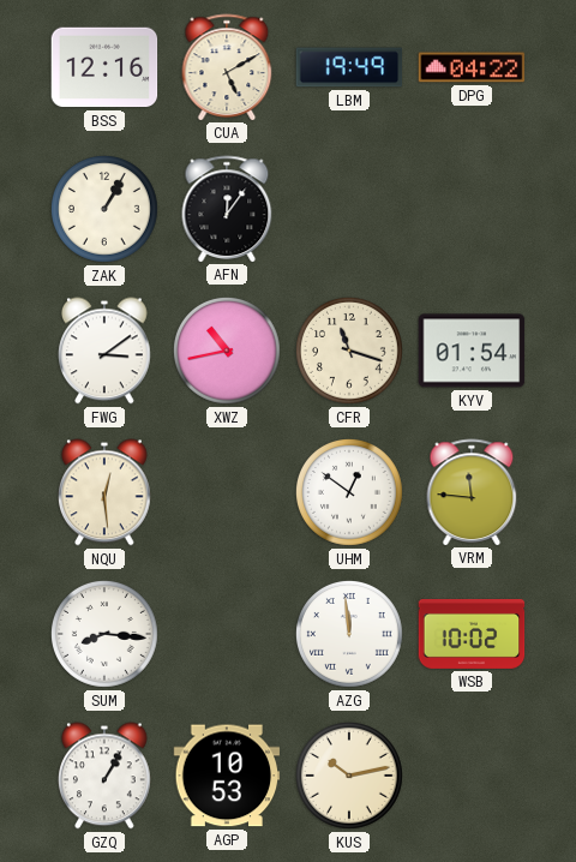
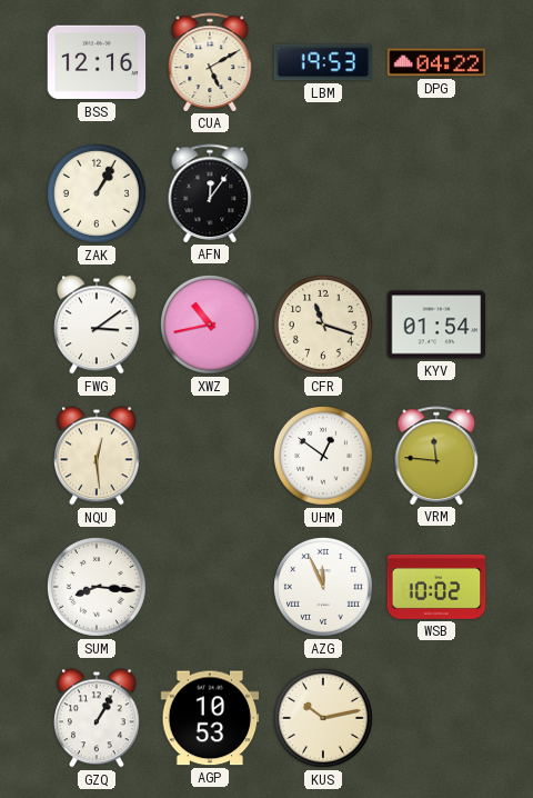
LBM: 19:49 -> 19:53
AZG: 11:59 -> 11:56
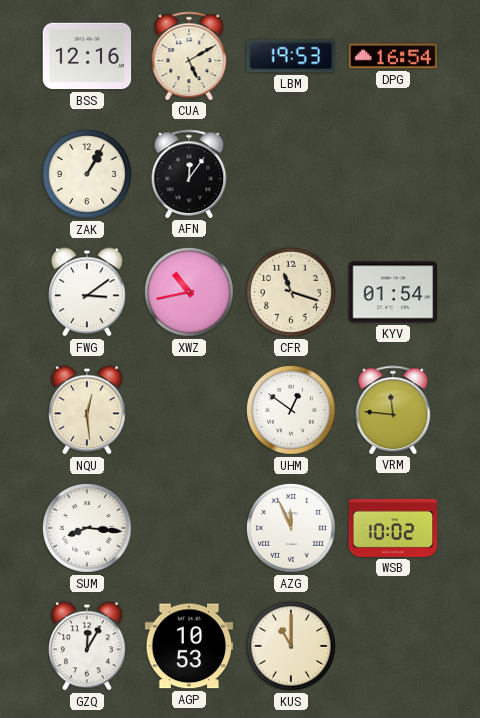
DPG: 04:22 -> 16:54
GZQ: 1:05 -> 12:05
KUS: 10:13 -> 11:00
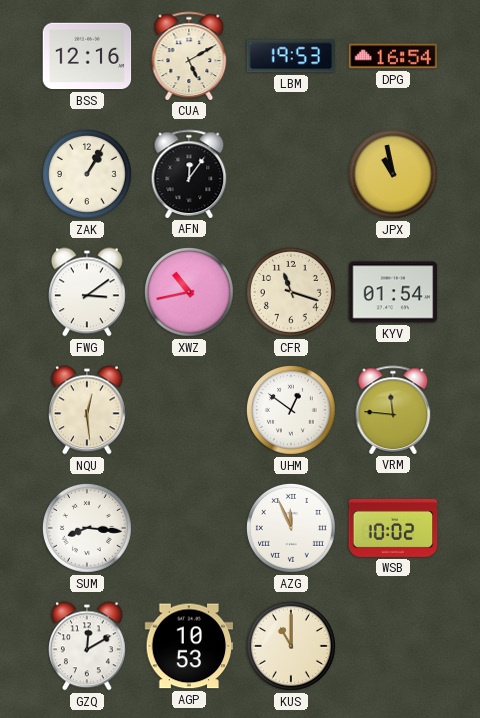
JPX: none -> 10:58
GZQ: 12:05 -> 12:10
